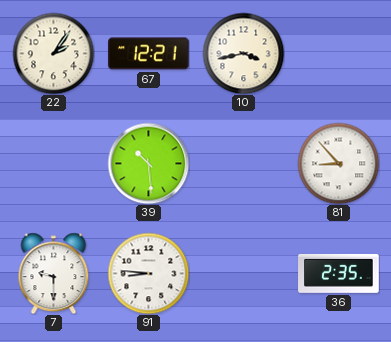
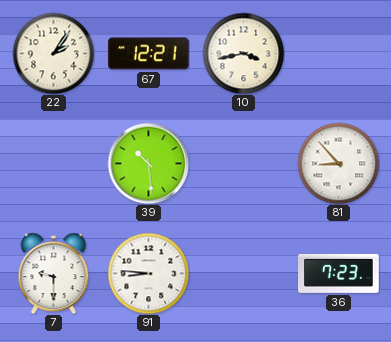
36: 2:35 -> 7:23
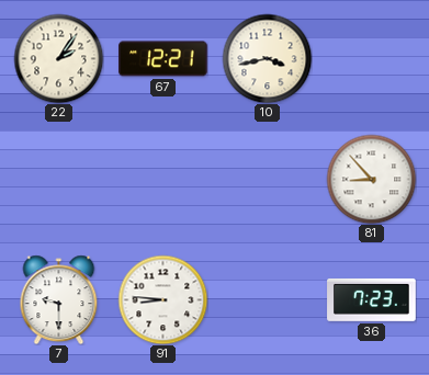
39: 10:29 -> none
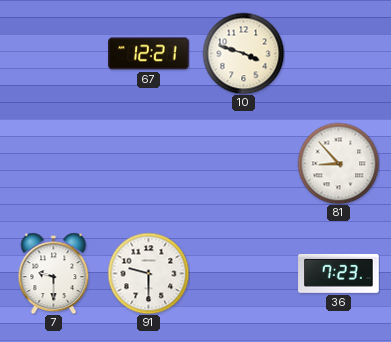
22: 2:06 -> none
10: 3:43 -> 3:48
91: 8:46 -> 9:30
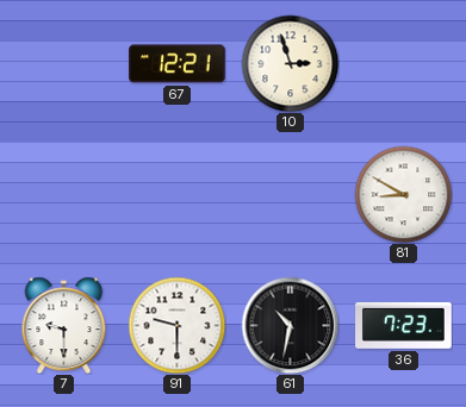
10: 3:48 -> 2:57
81: 8:53 -> 8:50
61: none -> 10:32
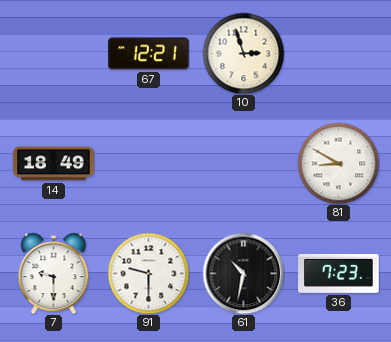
14: none -> 18:49
